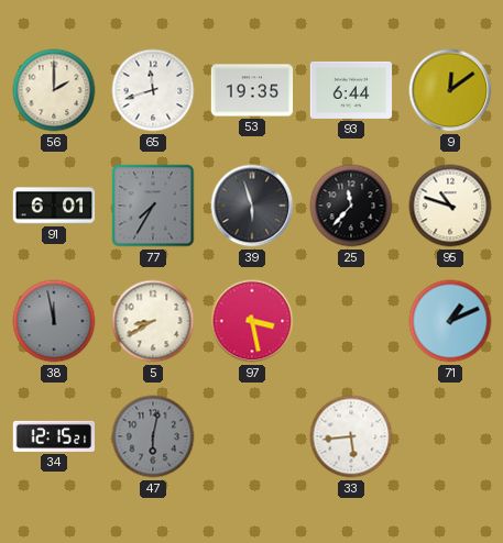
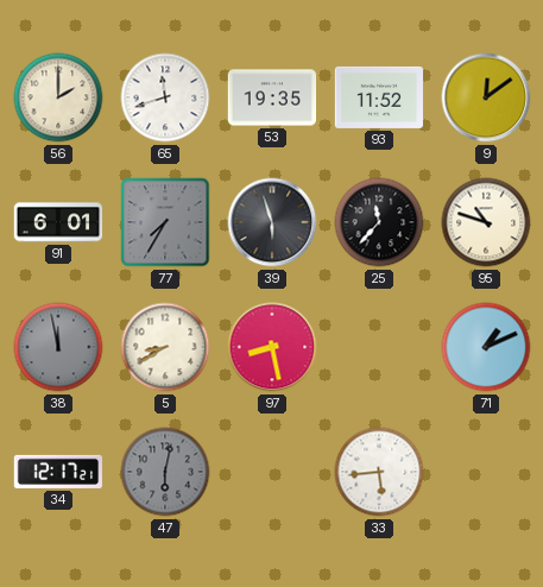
93: 6:44 -> 11:52
97: 3:28 -> 8:28
34: 12:15 -> 12:17
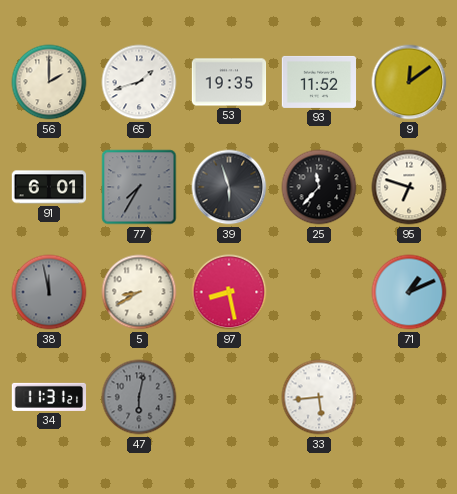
65: 11:42 -> 1:42
95: 10:48 -> 6:48
34: 12:17 -> 11:31
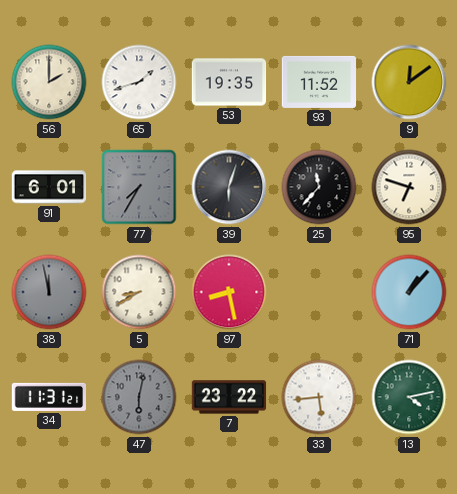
39: 5:57 -> 6:03
71: 1:11 -> 1:07
7: none -> 23:22
13: none -> 4:13
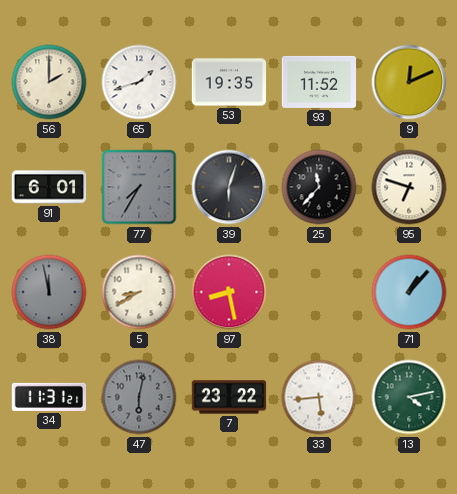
9: 12:09 -> 12:11
